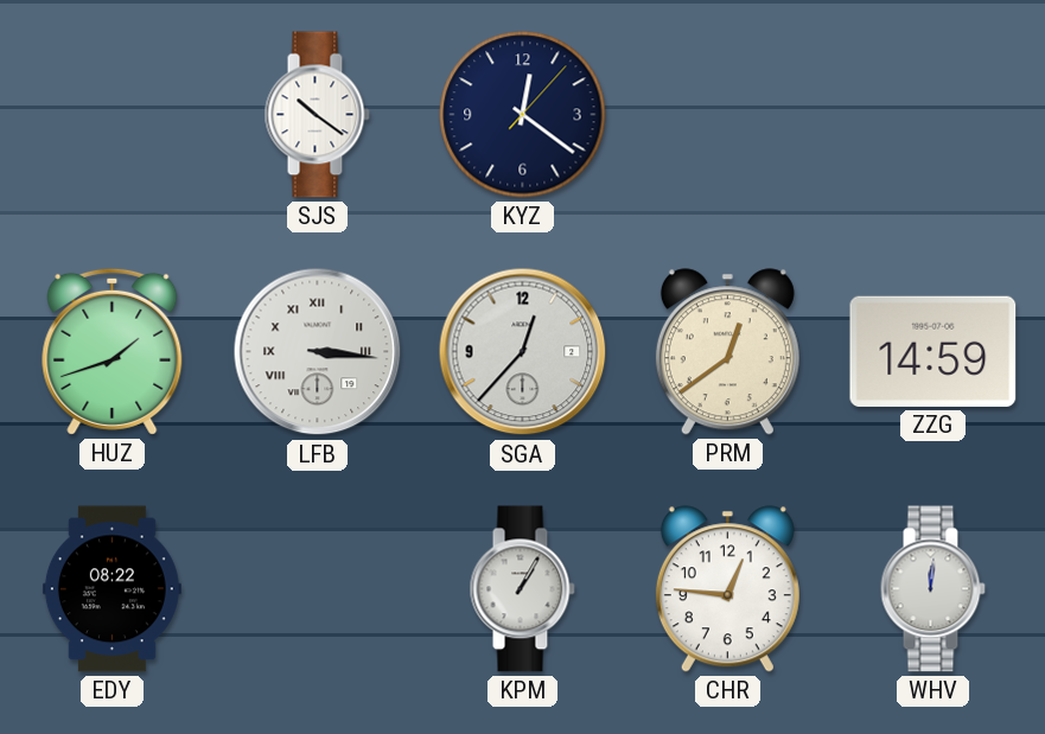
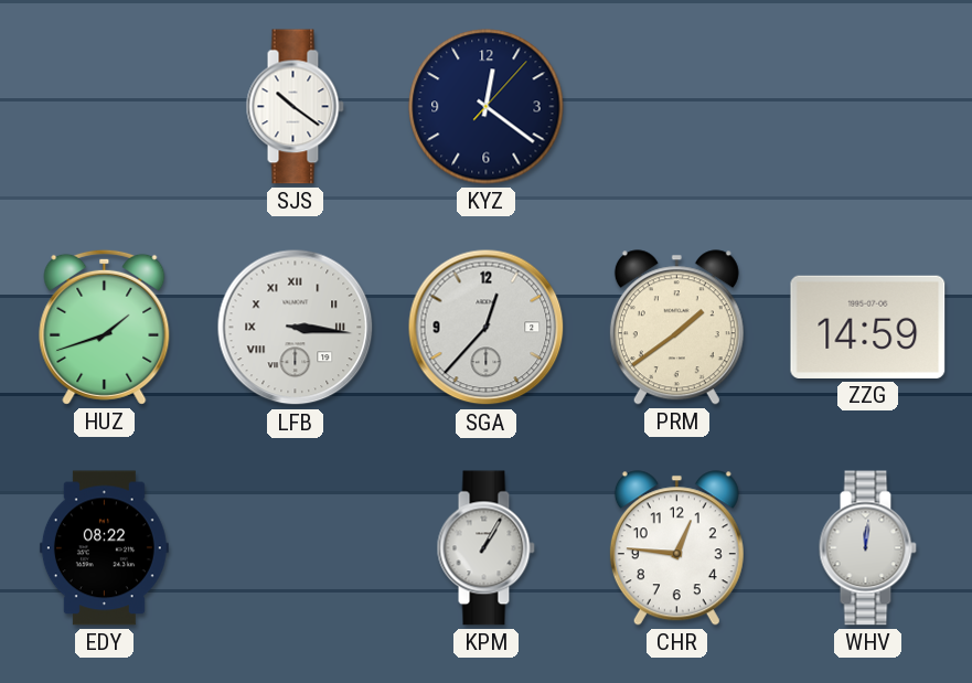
PRM: 12:39 -> 1:39
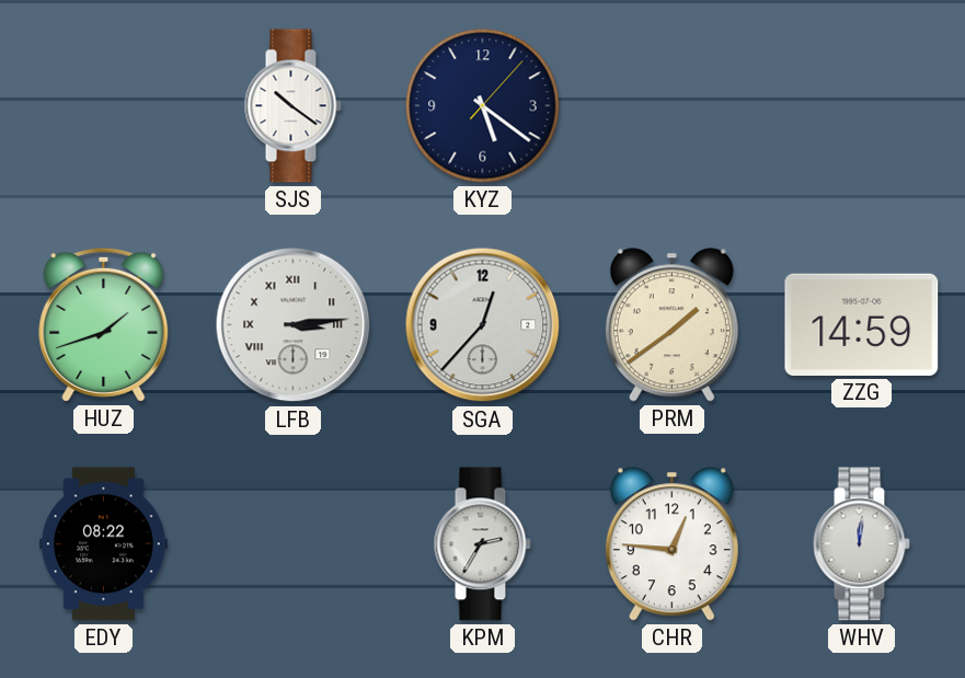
KYZ: 12:21 -> 5:21
LFB: 3:16 -> 3:14
KPM: 1:05 -> 2:35
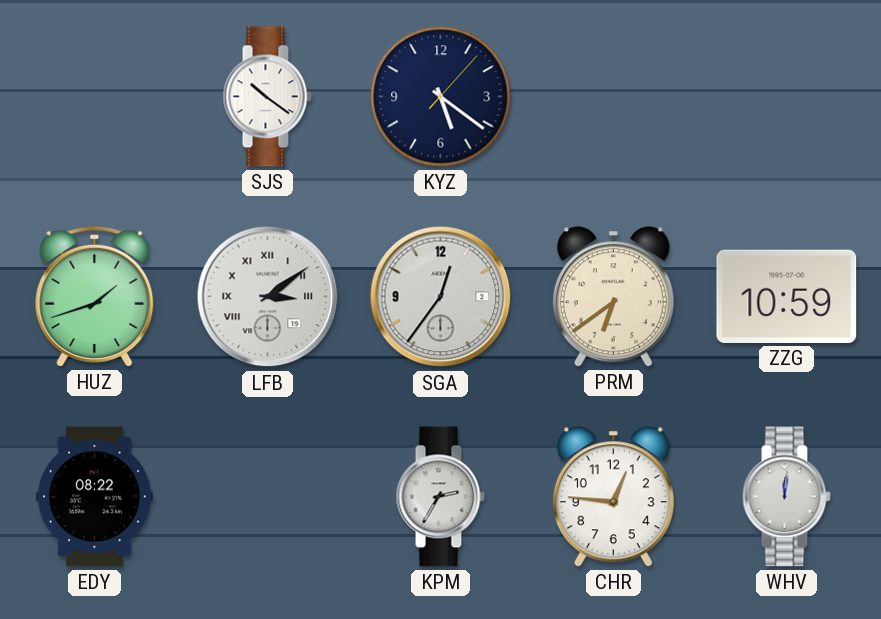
LFB: 3:14 -> 3:09
SGA: 12:37 -> 12:36
PRM: 1:39 -> 6:39
ZZG: 14:59 -> 10:59
